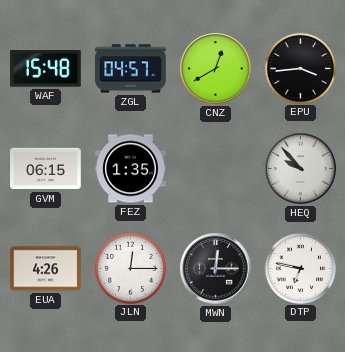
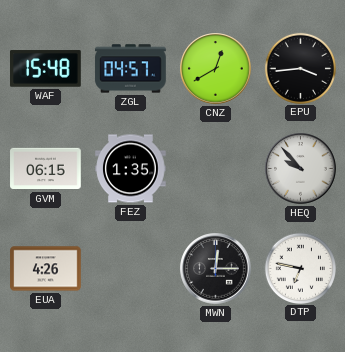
JLN: 12:15 -> none
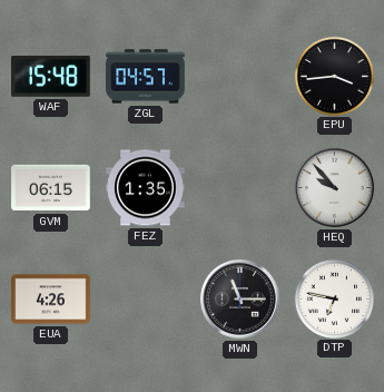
CNZ: 12:40 -> none
MWN: 12:15 -> 11:15
